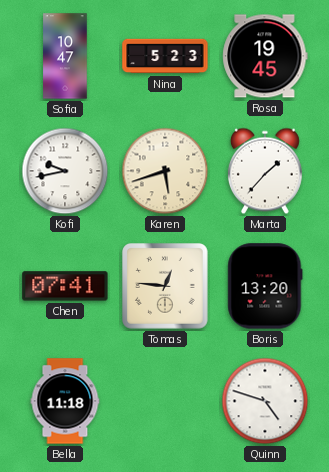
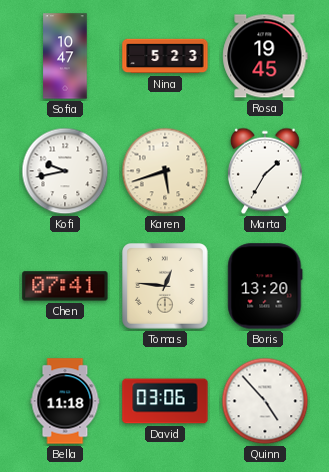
Marta: 1:37 -> 1:35
David: none -> 03:06
Quinn: 4:48 -> 4:53
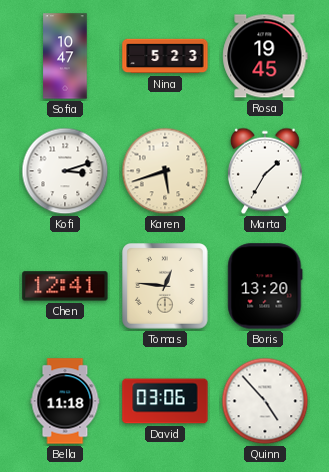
Kofi: 9:43 -> 3:12
Chen: 07:41 -> 12:41
